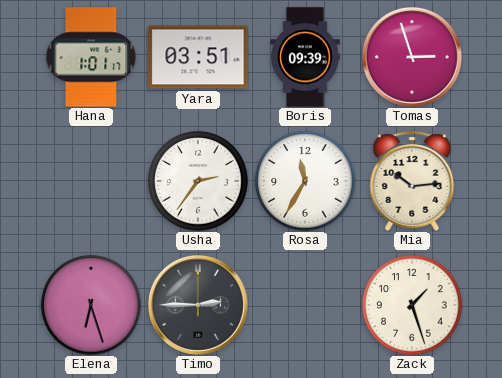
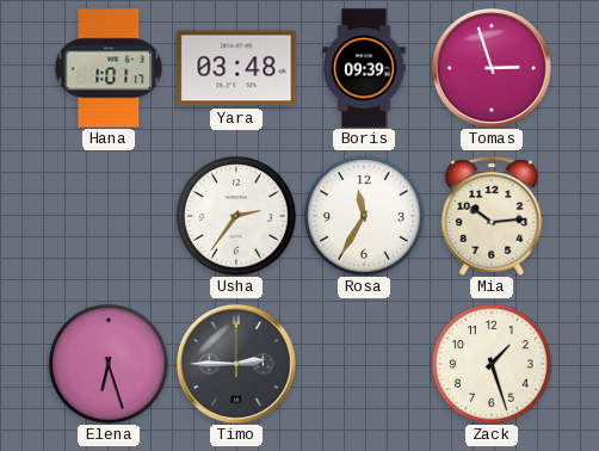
Yara: 03:51 -> 03:48
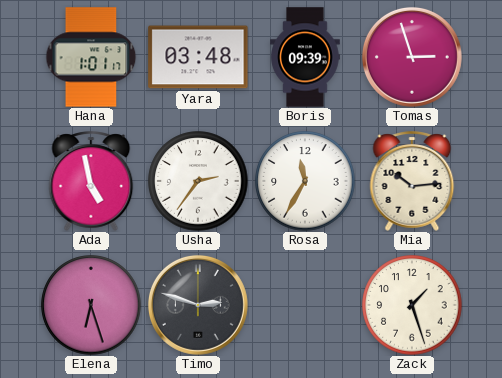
Ada: none -> 4:58
Timo: 2:45 -> 2:48
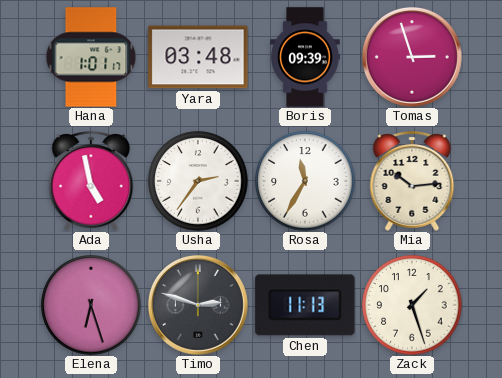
Chen: none -> 11:13
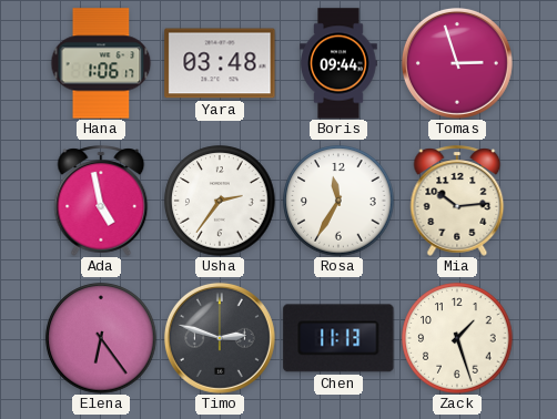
Hana: 1:01 -> 1:06
Boris: 09:39 -> 09:44
Elena: 6:27 -> 6:24
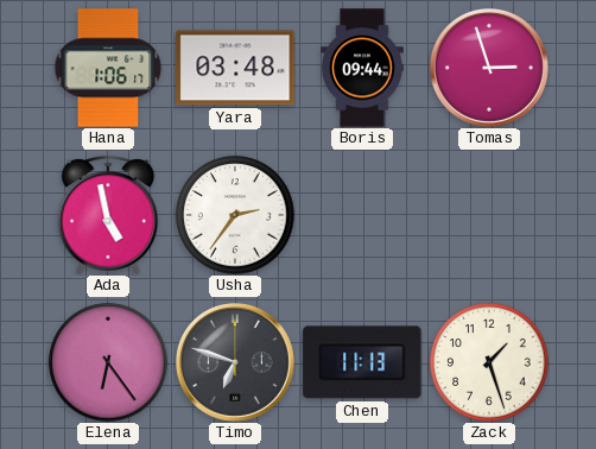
Rosa: 11:35 -> none
Mia: 10:14 -> none
Timo: 2:48 -> 6:48
